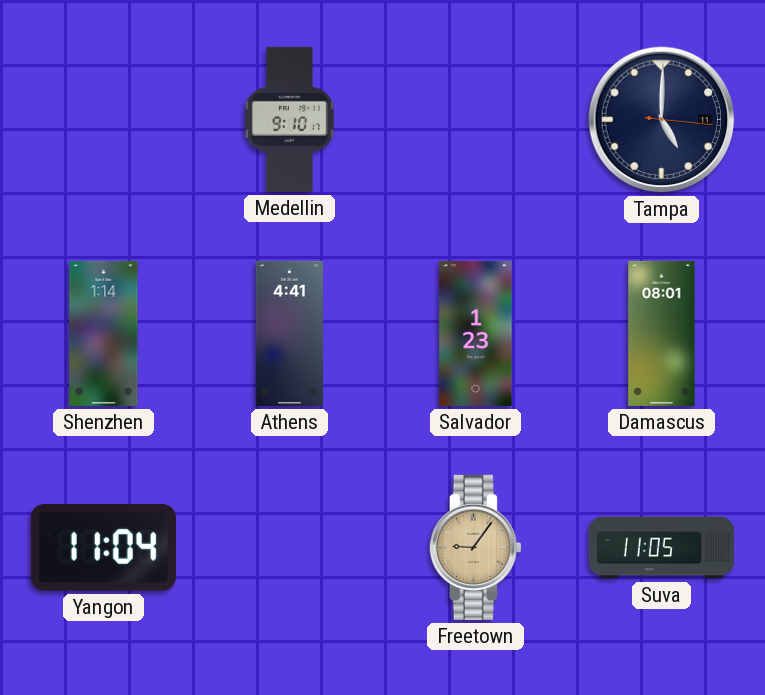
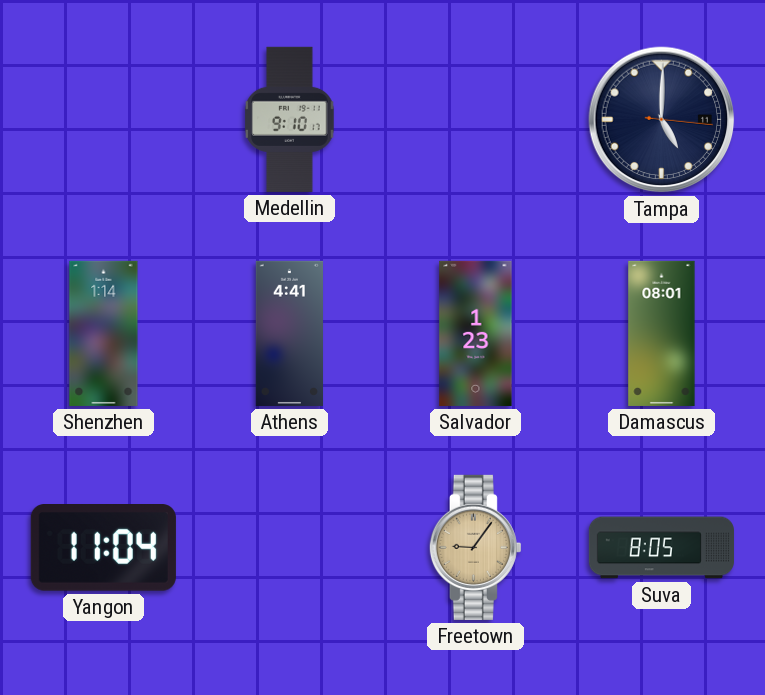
Suva: 11:05 -> 8:05
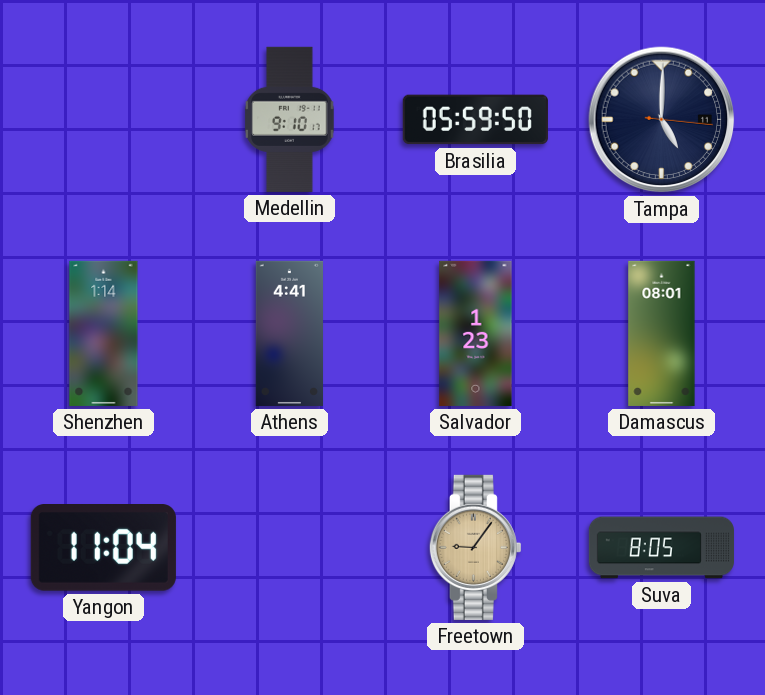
Brasilia: none -> 05:59
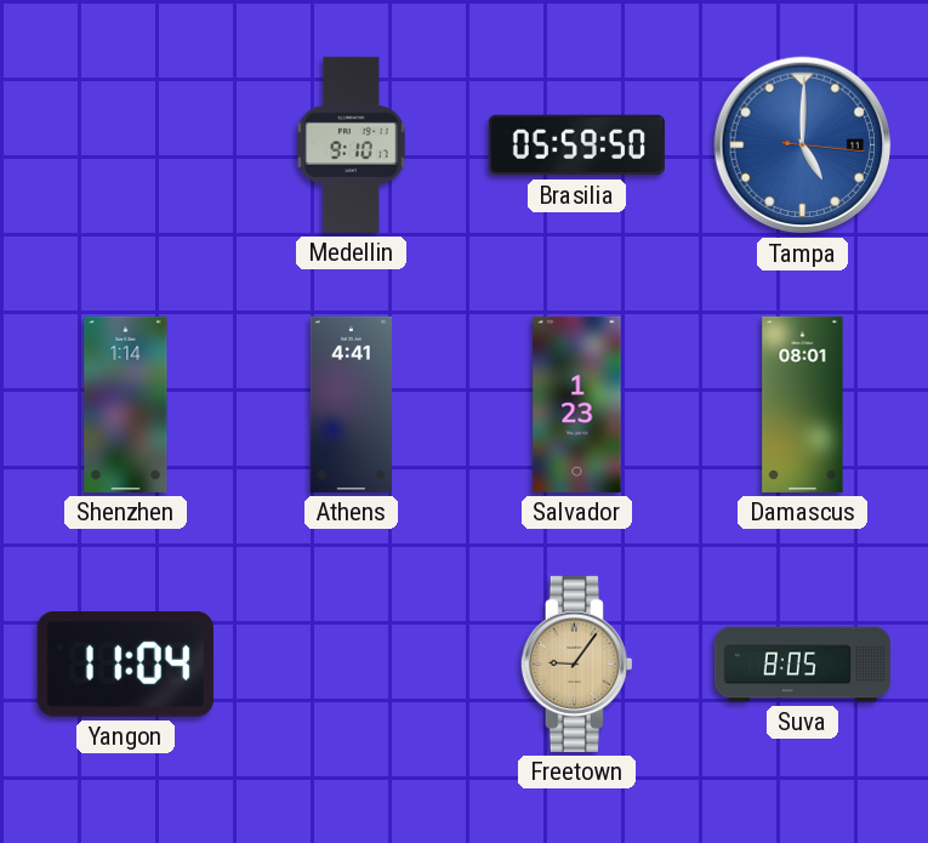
Tampa dial: navy -> blue
